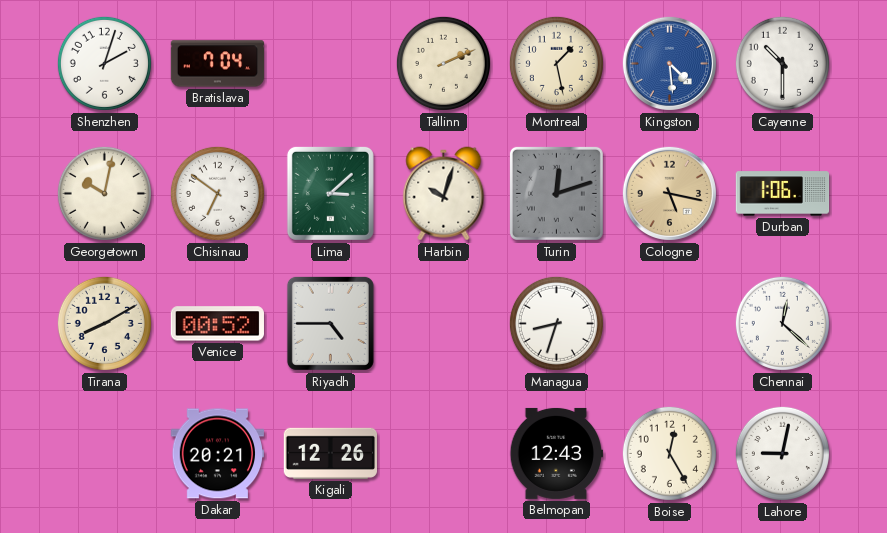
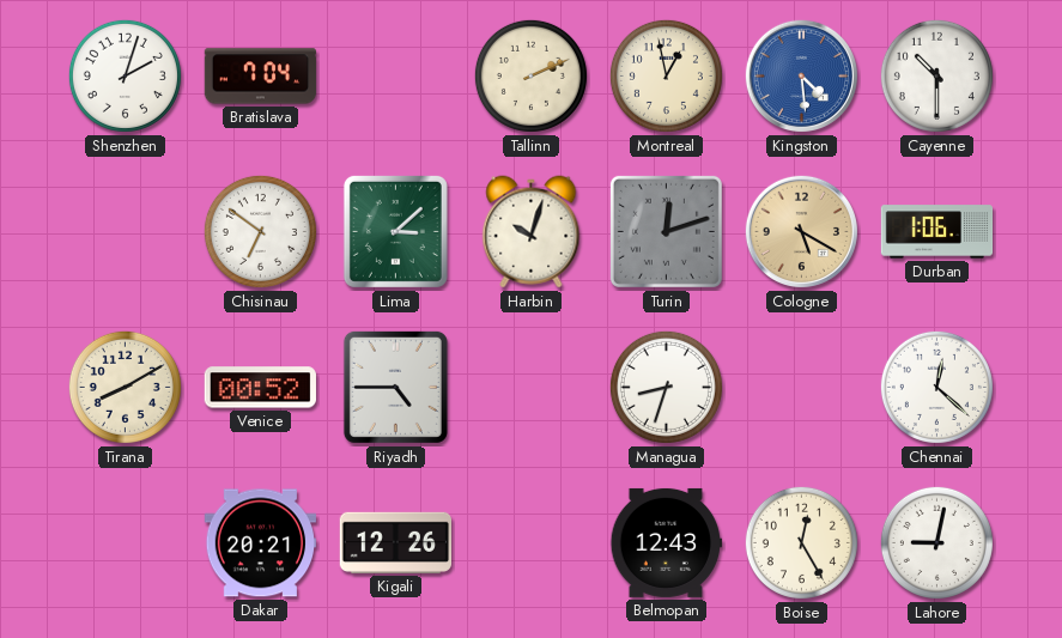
Montreal: 1:28 -> 12:58
Georgetown: 10:02 -> none
Cologne: 5:17 -> 5:20
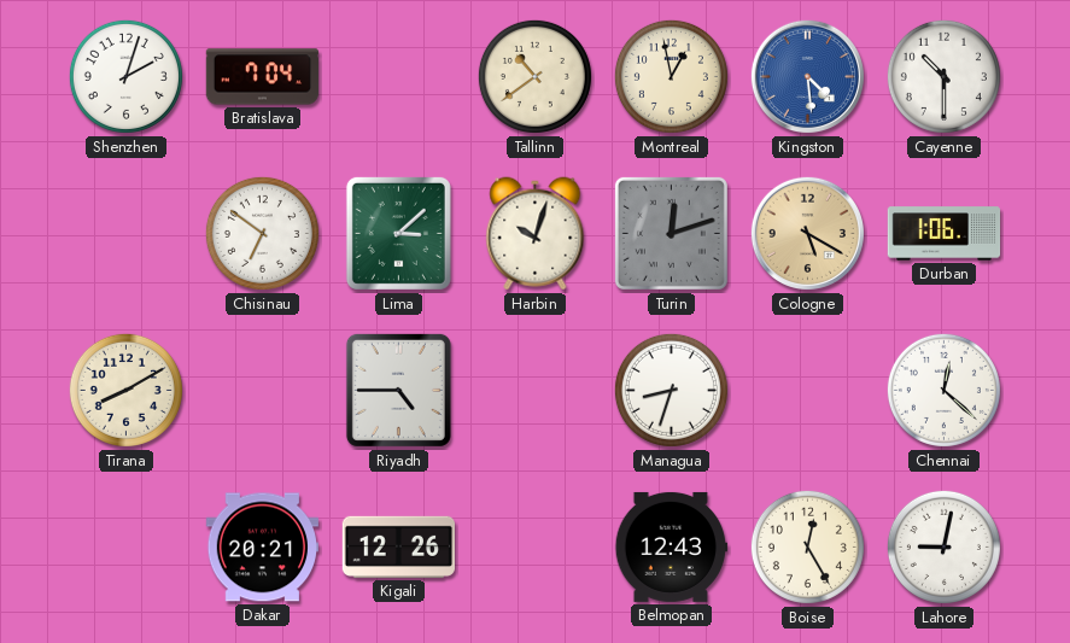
Tallinn: 2:11 -> 10:39
Venice: 00:52 -> none
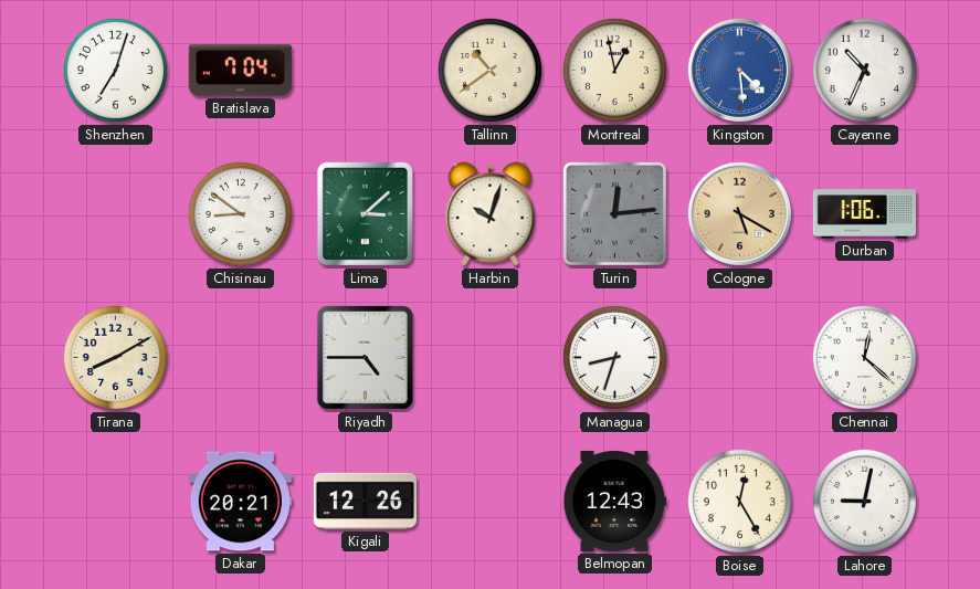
Shenzhen: 2:03 -> 7:03
Cayenne: 10:30 -> 10:34
Chisinau: 6:51 -> 8:51
Turin: 12:12 -> 12:14
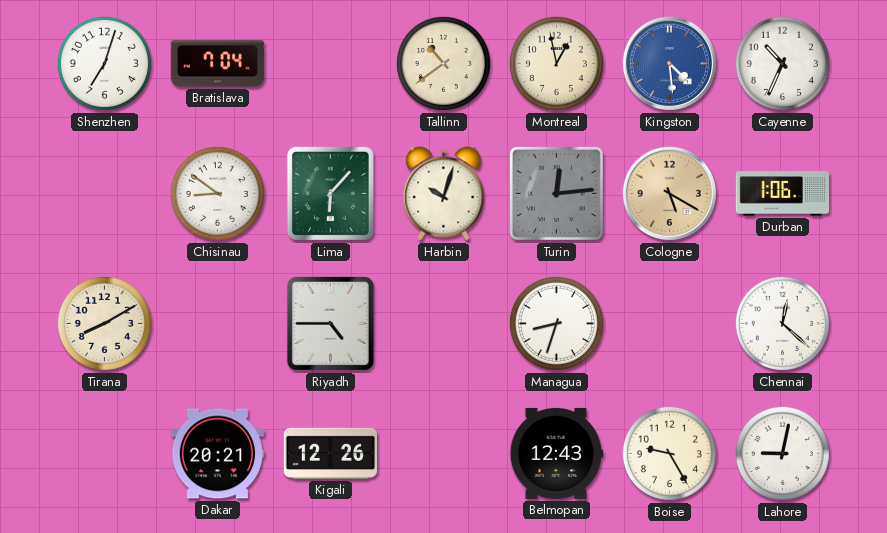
Lima: 3:08 -> 6:07
Boise: 12:25 -> 9:25
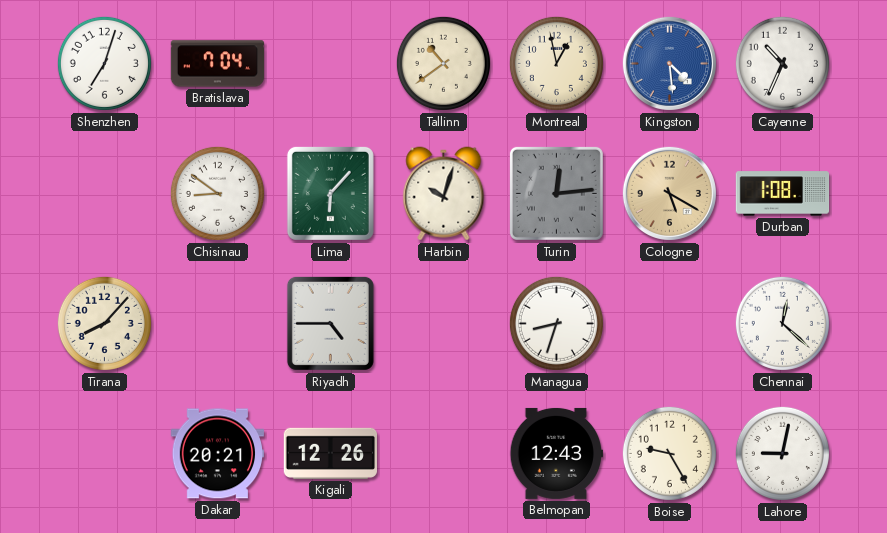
Durban: 1:06 -> 1:08
Tirana: 8:10 -> 8:07
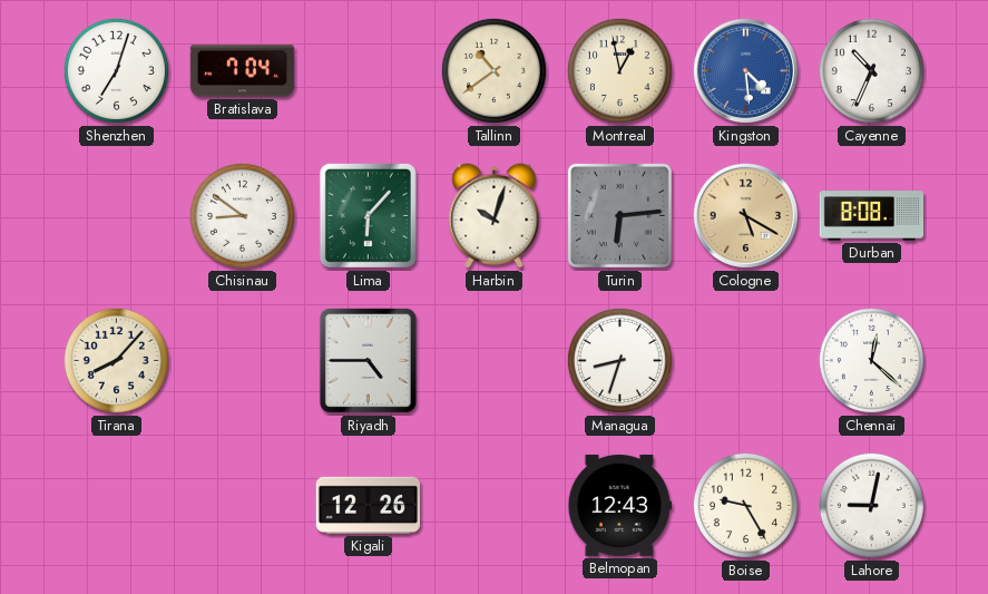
Turin: 12:14 -> 6:14
Durban: 1:08 -> 8:08
Dakar: 20:21 -> none
